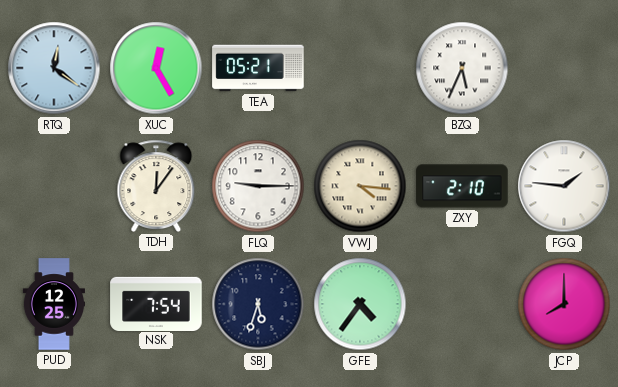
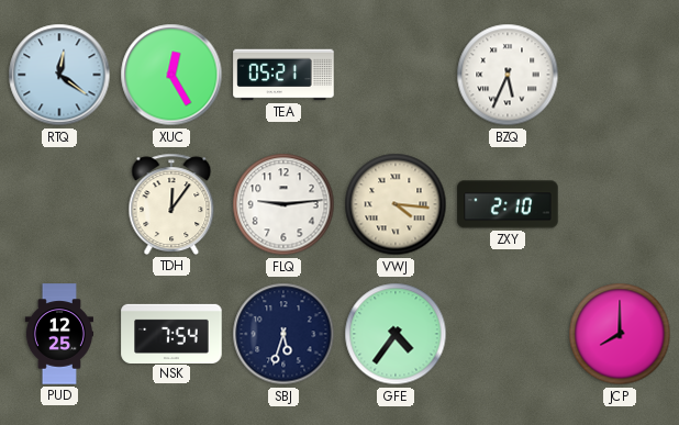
FLQ: 9:15 -> 9:14
FGQ: 1:46 -> none
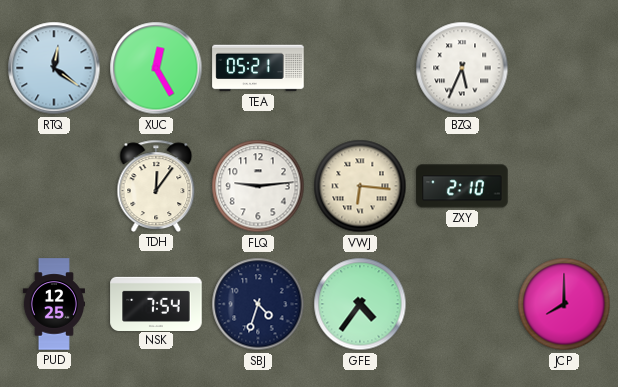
VWJ: 4:16 -> 6:16
SBJ: 5:33 -> 4:33
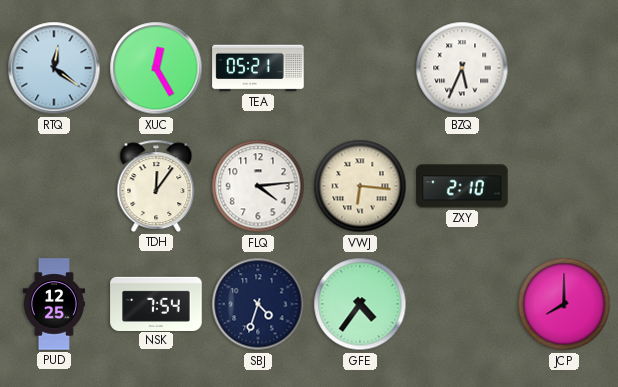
FLQ: 9:14 -> 4:14
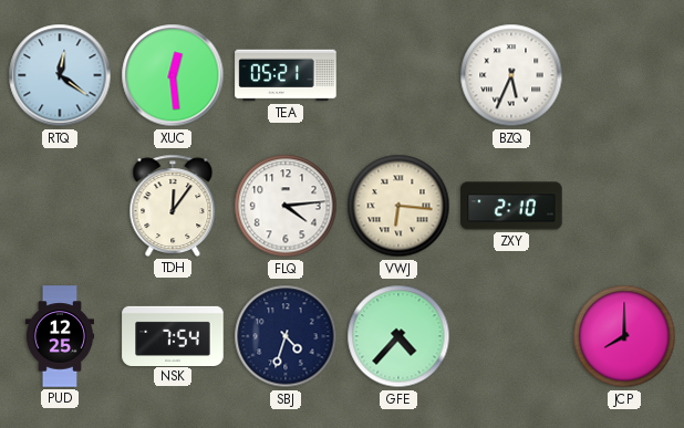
XUC: 12:25 -> 12:29
GFE: 4:36 -> 4:37
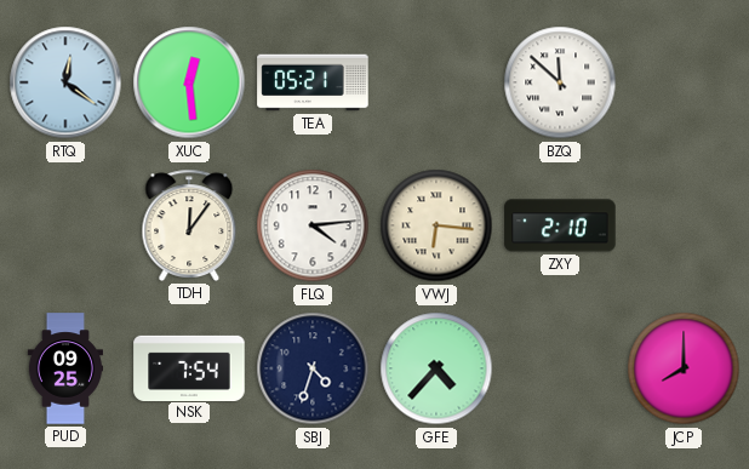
BZQ: 5:34 -> 11:52
PUD: 12:25 -> 09:25
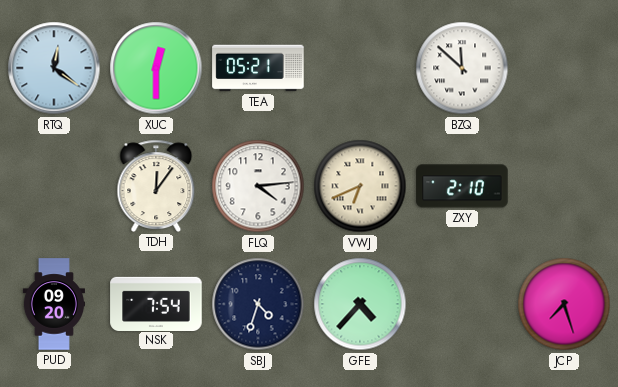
XUC: 12:29 -> 12:30
VWJ: 6:16 -> 6:41
PUD: 09:25 -> 09:20
JCP: 8:00 -> 7:27
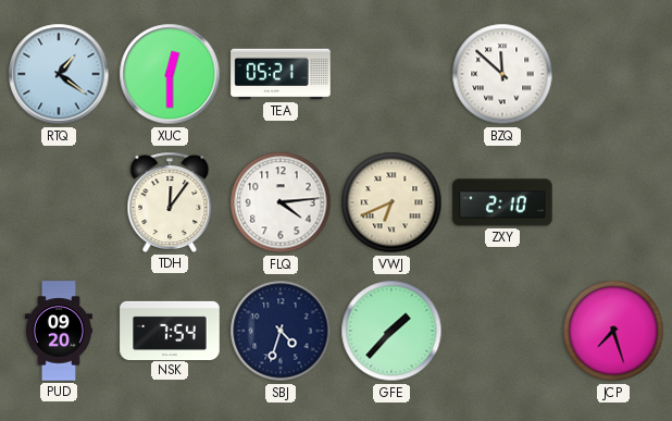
RTQ: 12:21 -> 1:21
GFE: 4:37 -> 1:37
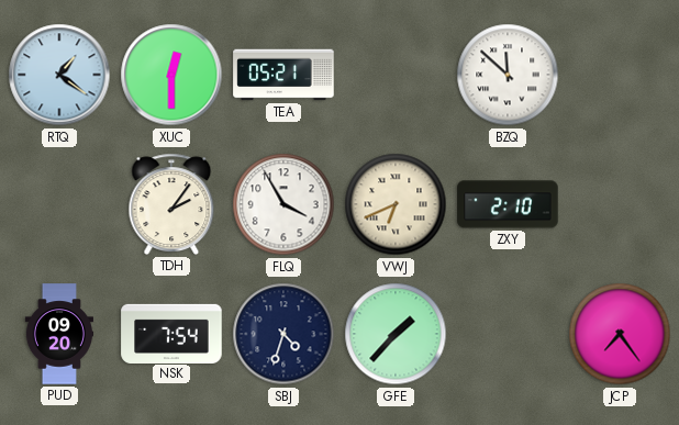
TDH: 12:06 -> 2:06
FLQ: 4:14 -> 3:55
JCP: 7:27 -> 7:24
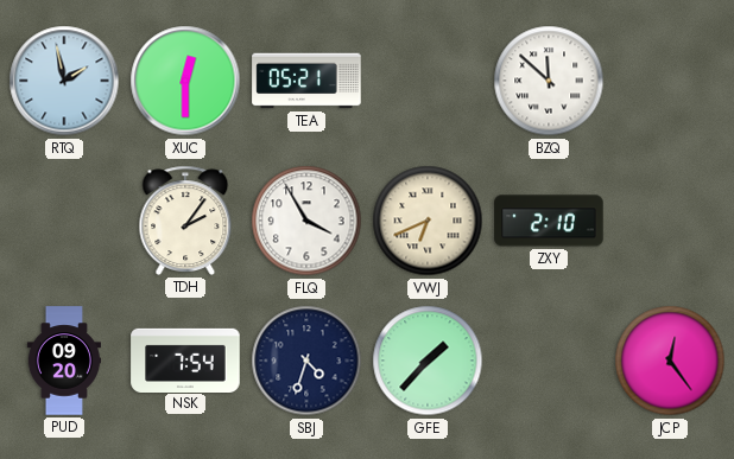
RTQ: 1:21 -> 1:58
JCP: 7:24 -> 12:24
